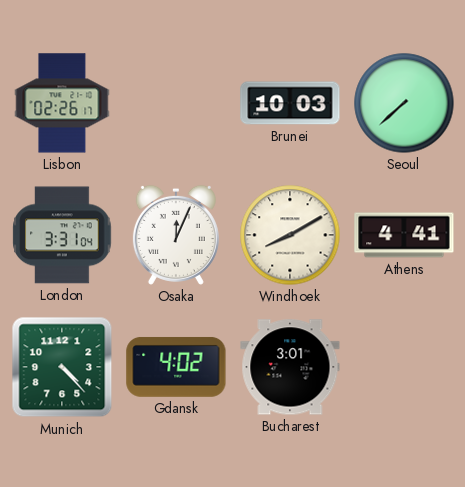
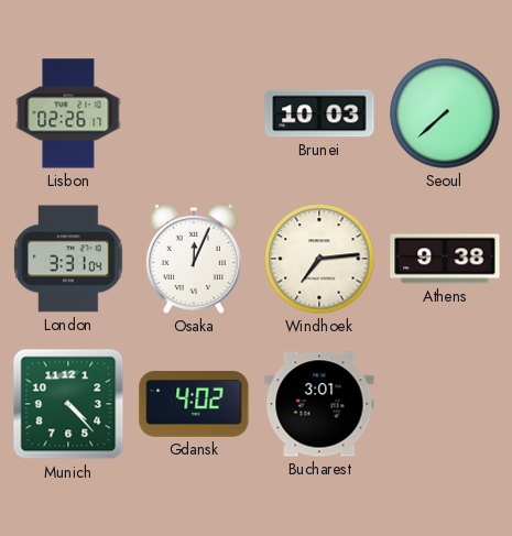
Windhoek: 8:10 -> 7:14
Athens: 4:41 -> 9:38
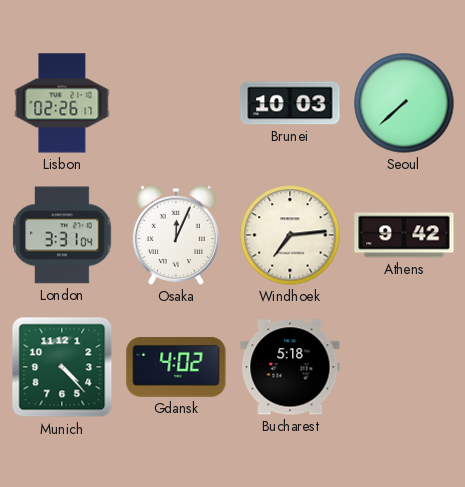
Athens: 9:38 -> 9:42
Bucharest: 3:01 -> 5:18
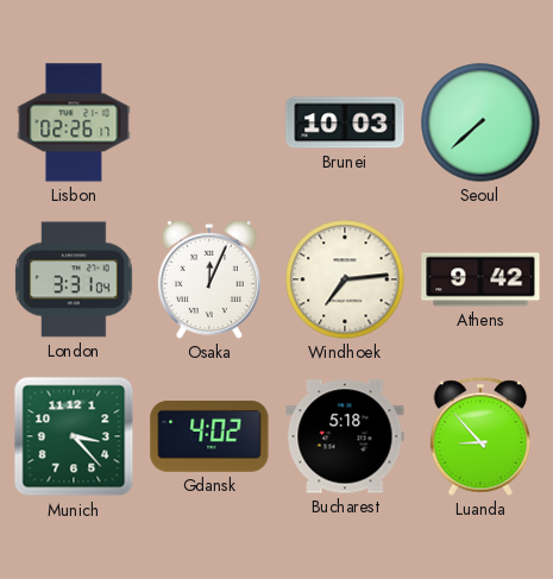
Munich: 4:23 -> 3:23
Luanda: none -> 8:53
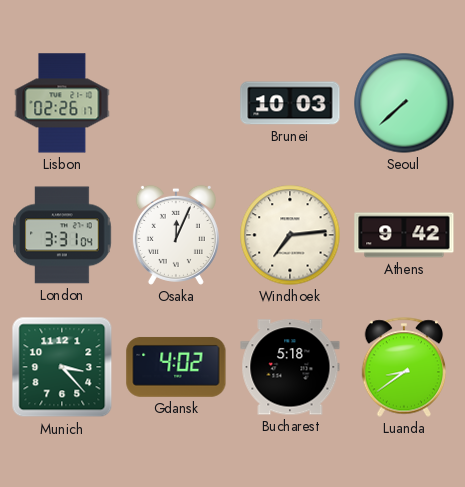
Luanda: 8:53 -> 8:39
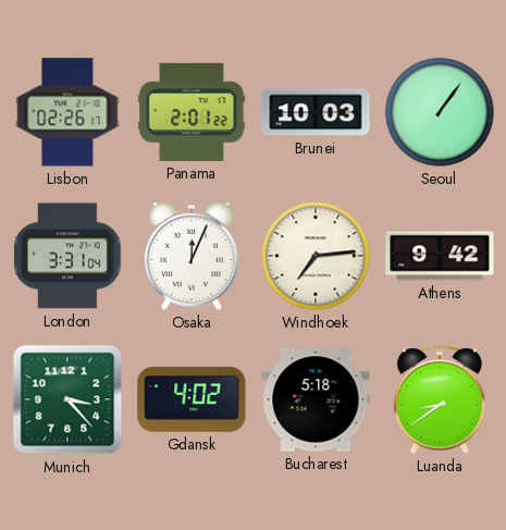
Panama: none -> 2:01
Seoul: 7:38 -> 1:06
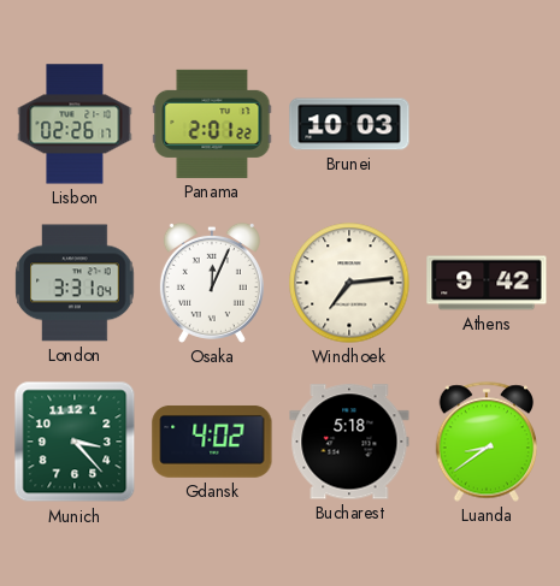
Seoul: 1:06 -> none
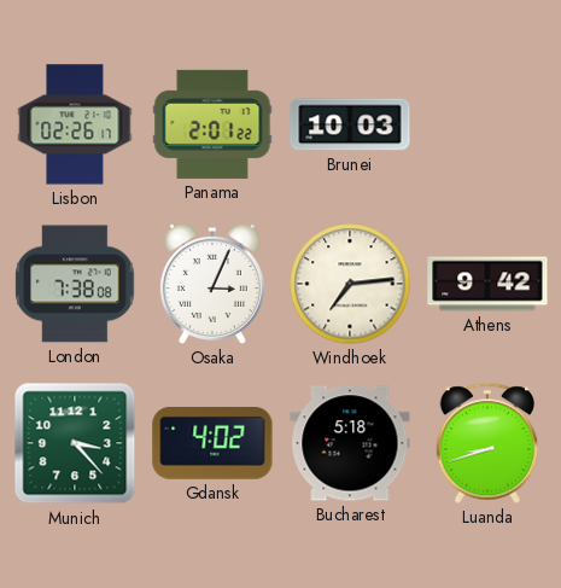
London: 3:31 -> 7:38
Osaka: 12:04 -> 3:04
Luanda: 8:39 -> 8:42
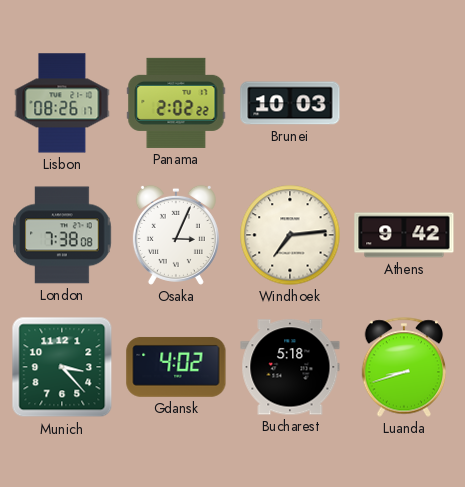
Lisbon: 02:26 -> 08:26
Panama: 2:01 -> 2:02
